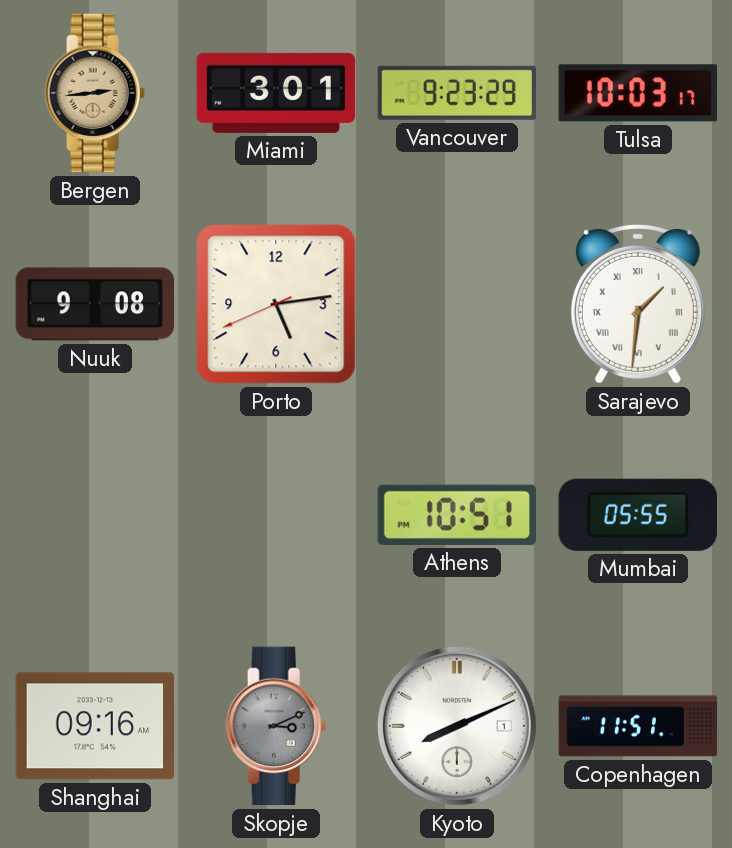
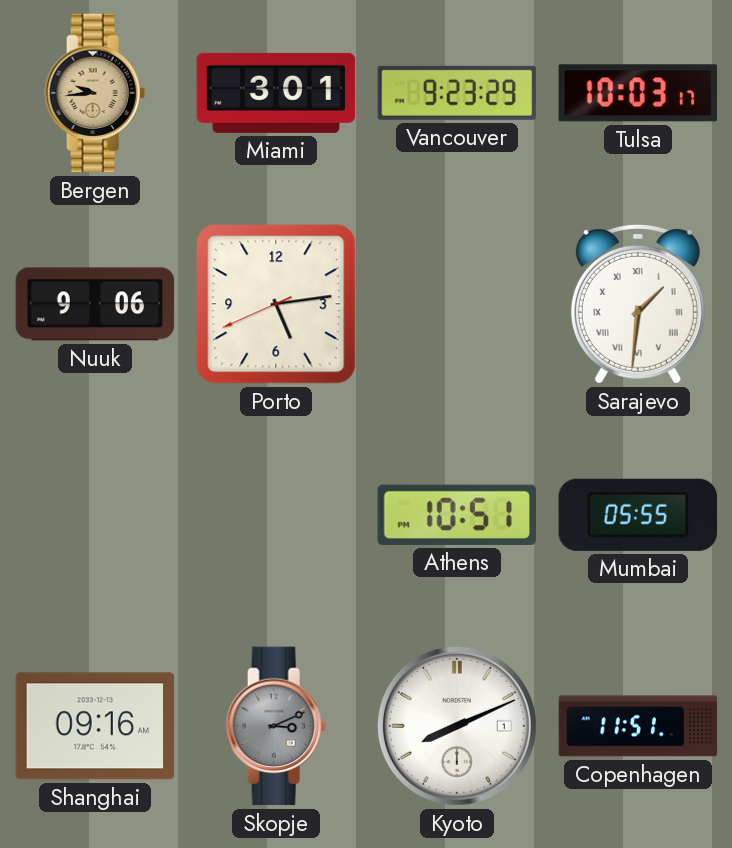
Bergen: 2:44 -> 9:44
Nuuk: 9:08 -> 9:06
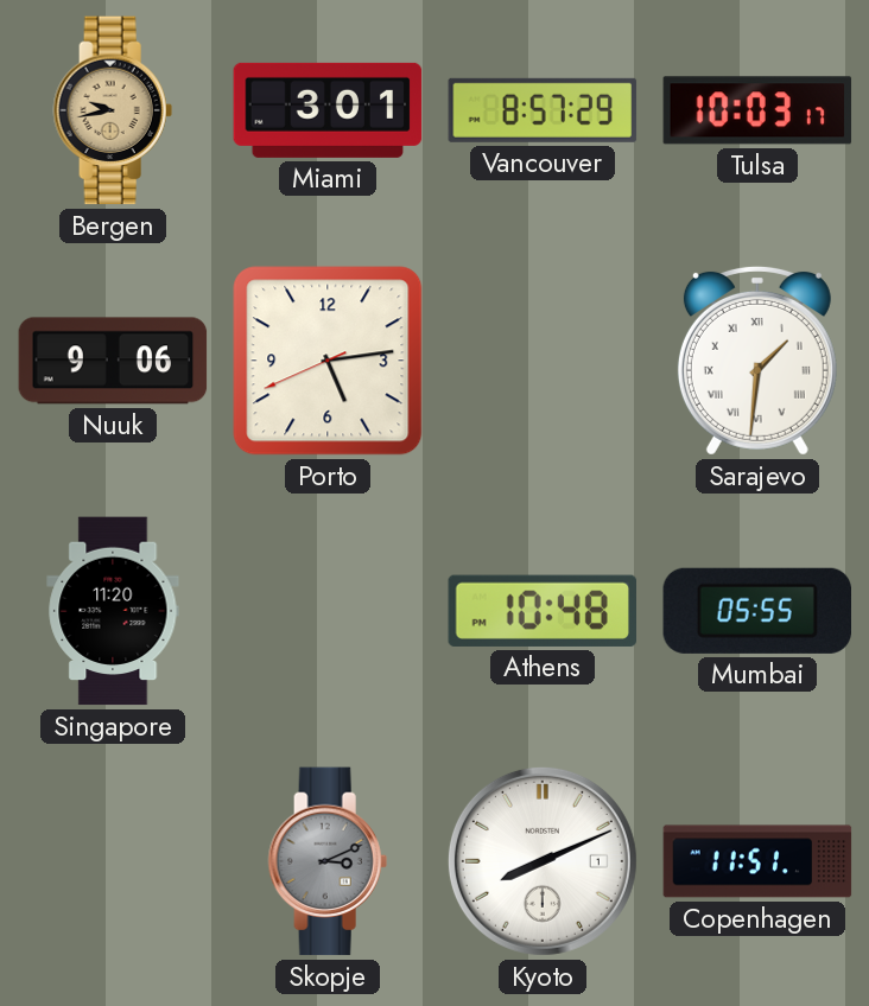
Bergen: 9:44 -> 9:43
Vancouver: 9:23 -> 8:57
Singapore: none -> 11:20
Athens: 10:51 -> 10:48
Shanghai: 09:16 -> none
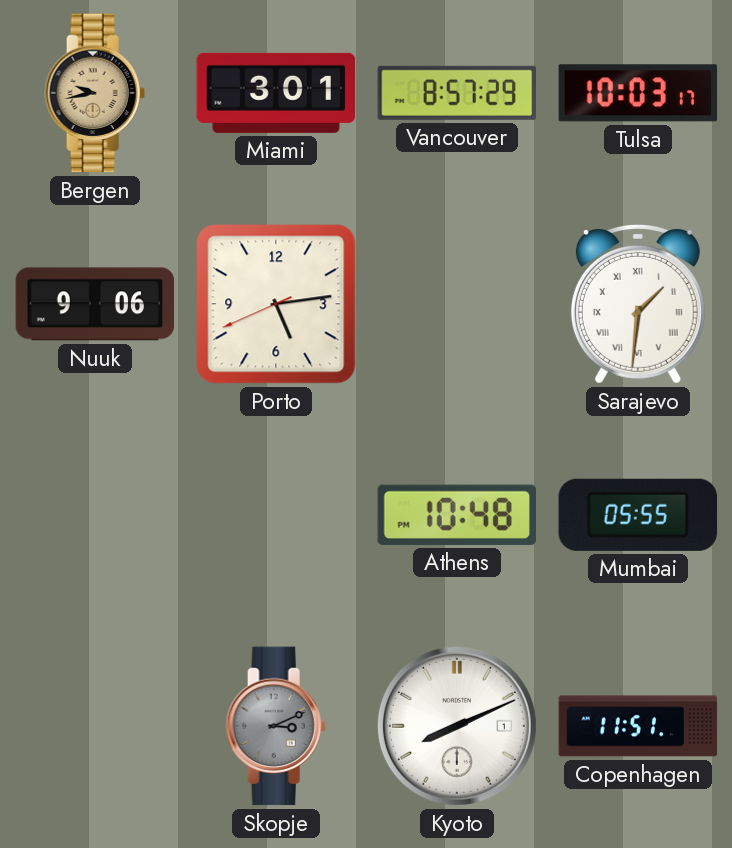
Singapore: 11:20 -> none
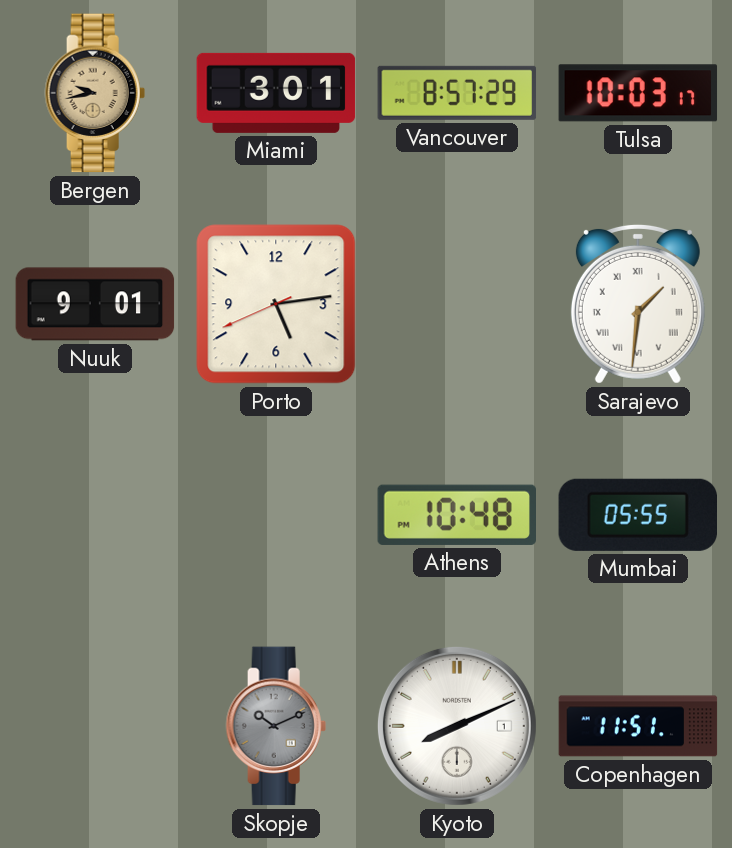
Nuuk: 9:06 -> 9:01
Skopje: 3:11 -> 10:11
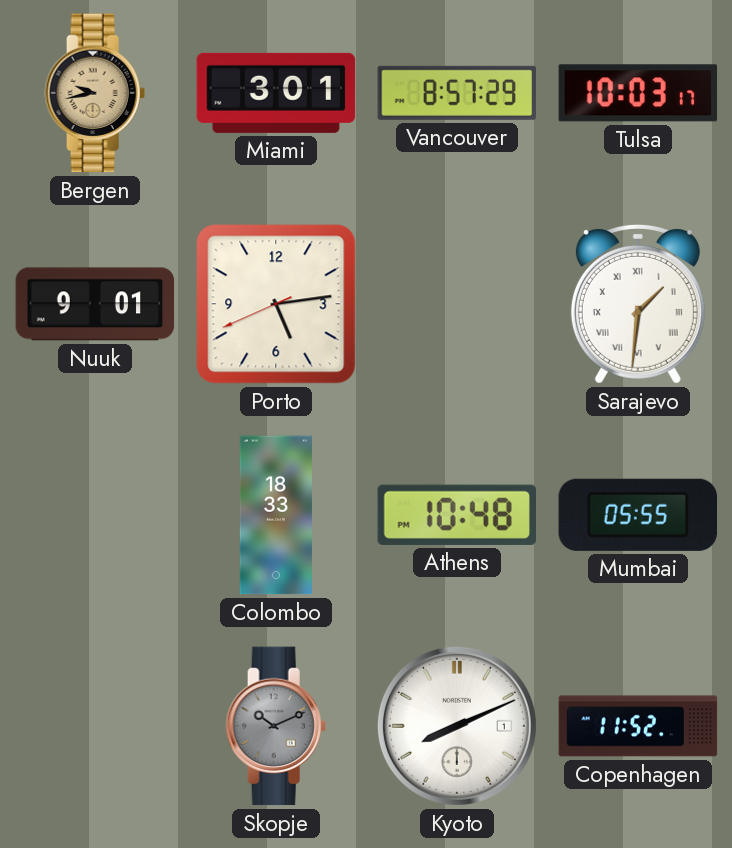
Colombo: none -> 18:33
Copenhagen: 11:51 -> 11:52
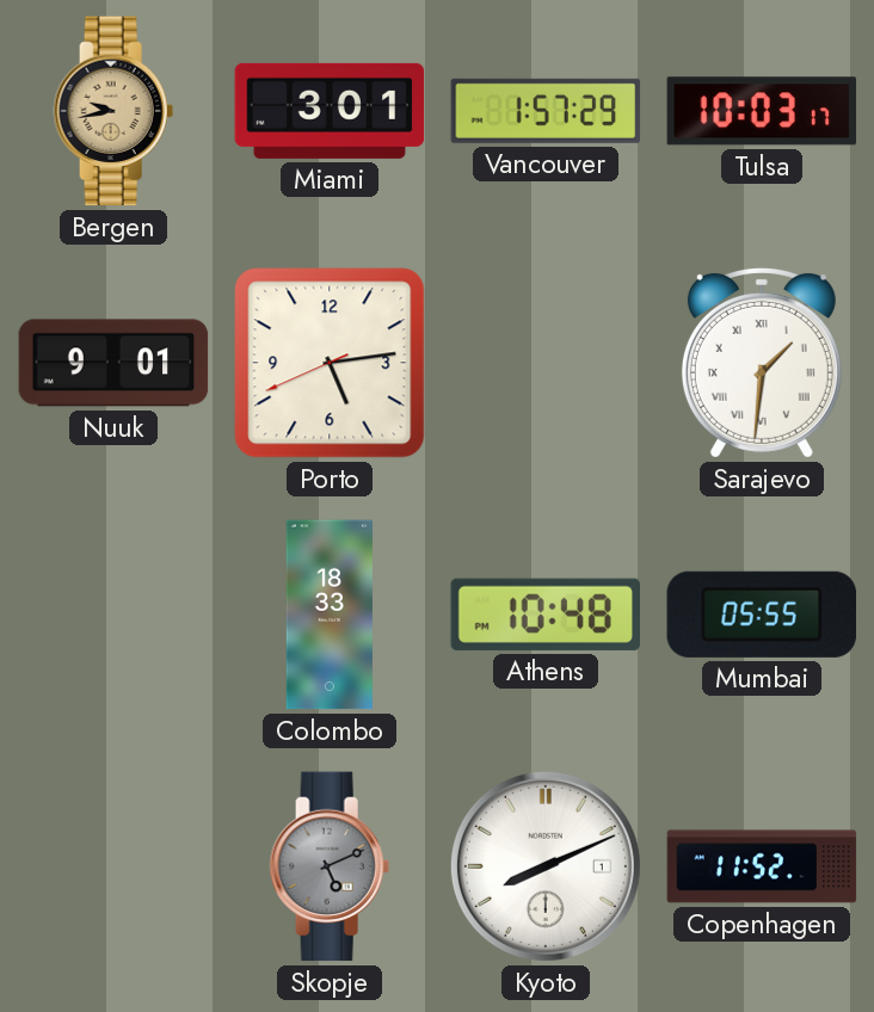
Vancouver: 8:57 -> 1:57
Skopje: 10:11 -> 5:11
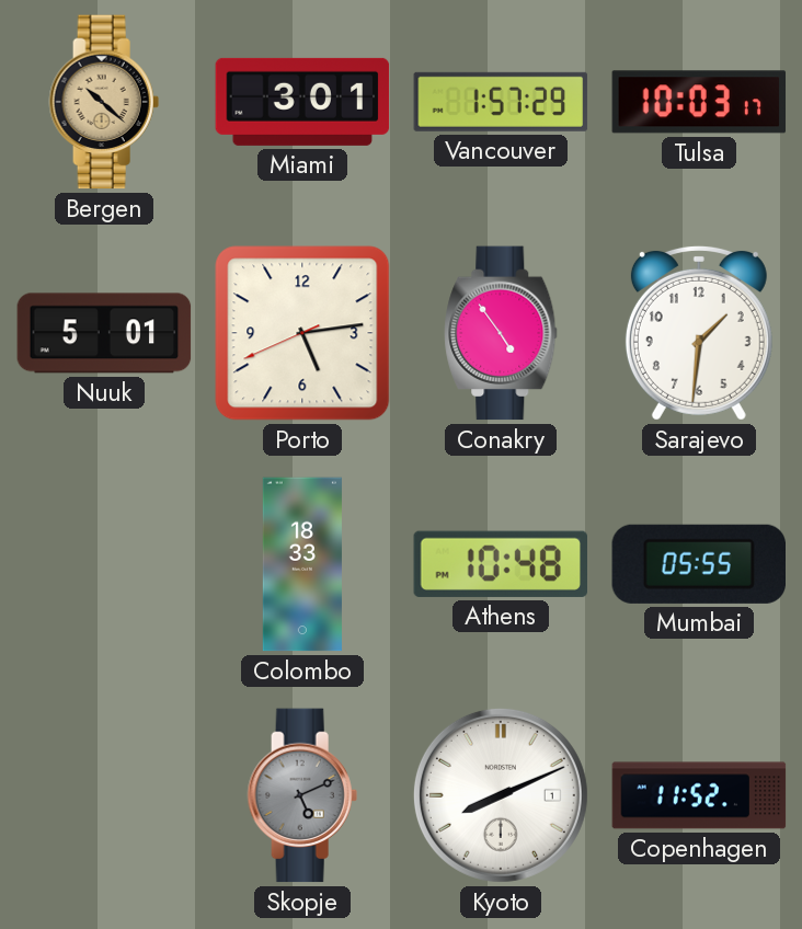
Bergen: 9:43 -> 10:22
Nuuk: 9:01 -> 5:01
Conakry: none -> 4:54
Sarajevo numerals: Roman -> Arabic
